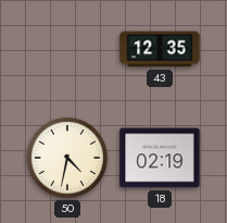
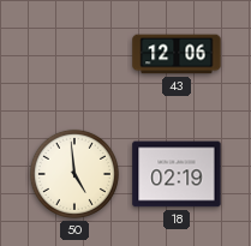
43: 12:35 -> 12:06
50: 4:32 -> 4:59
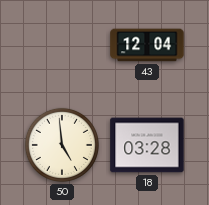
43: 12:06 -> 12:04
18: 02:19 -> 03:28
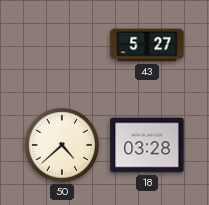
43: 12:04 -> 5:27
50: 4:59 -> 4:38
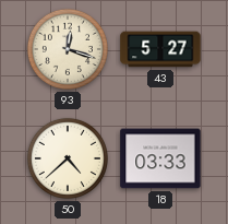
93: none -> 12:18
18: 03:28 -> 03:33
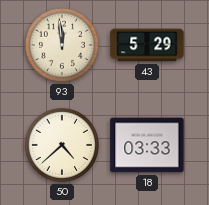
93: 12:18 -> 11:59
43: 5:27 -> 5:29
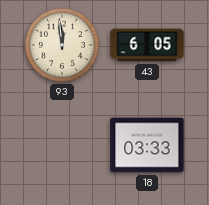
43: 5:29 -> 6:05
50: 4:38 -> none
